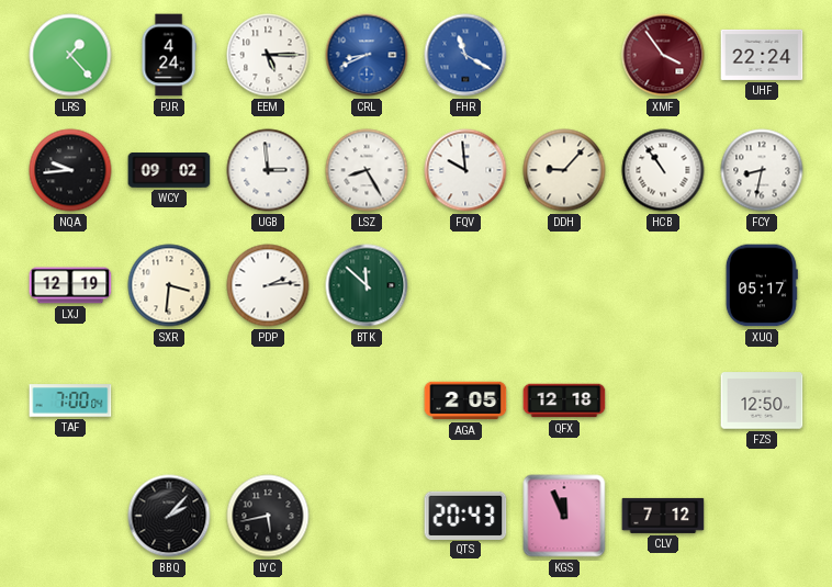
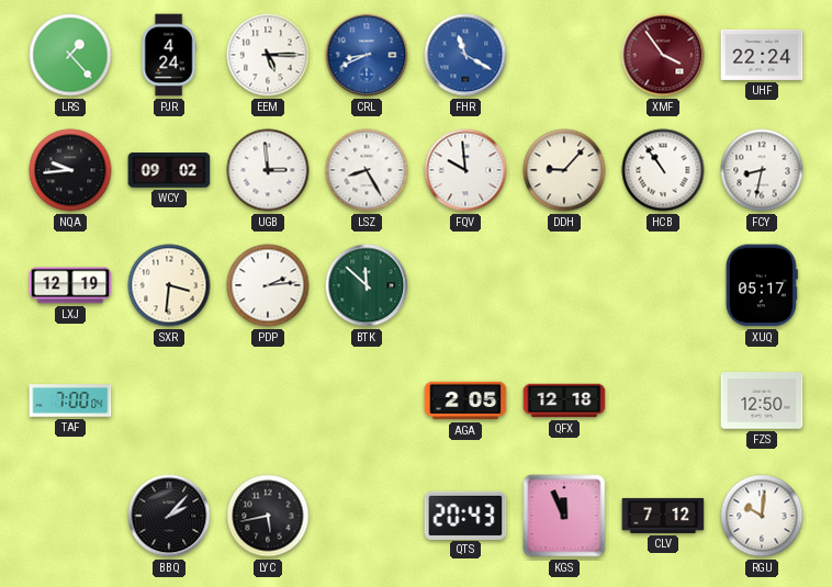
RGU: none -> 10:01
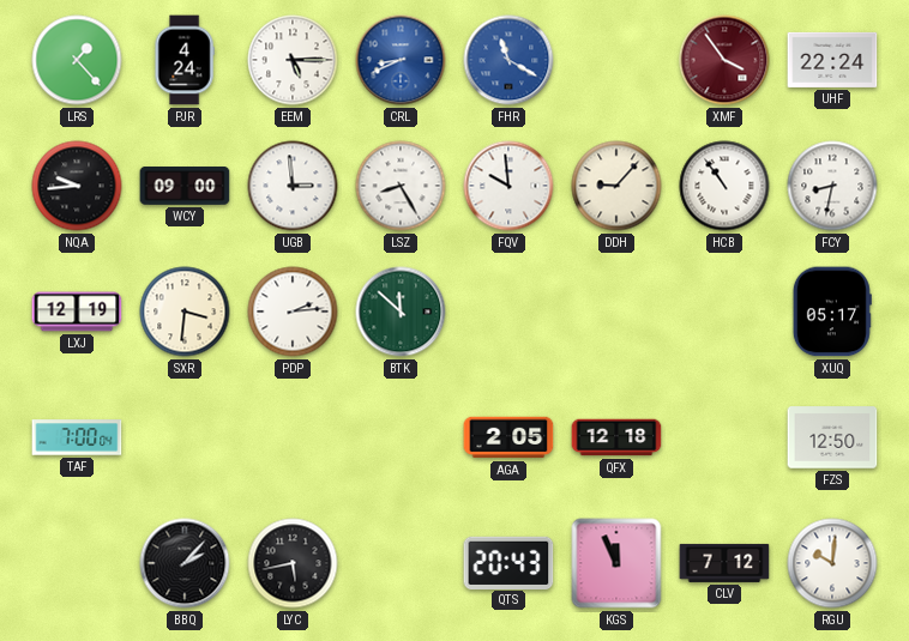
WCY: 09:02 -> 09:00
